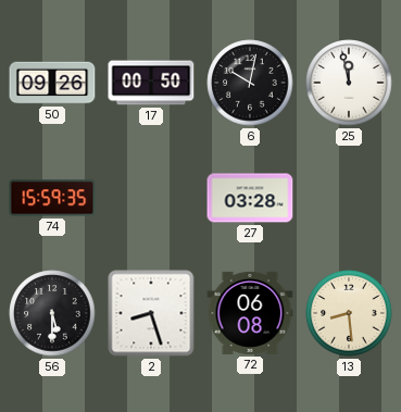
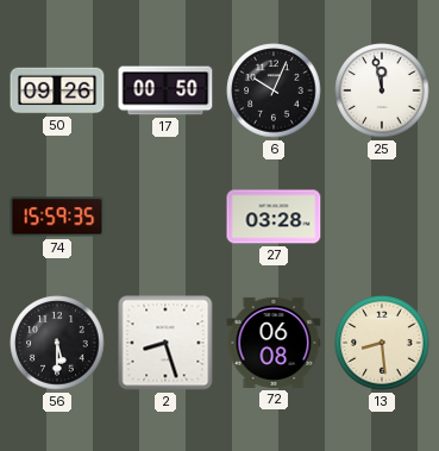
6: 10:02 -> 10:04
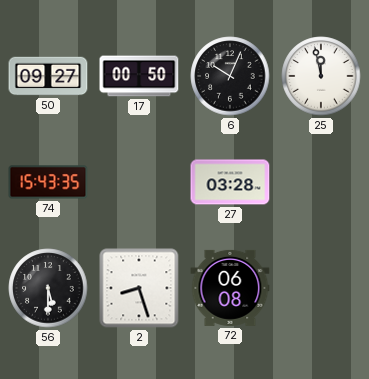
50: 09:26 -> 09:27
74: 15:59 -> 15:43
13: 8:29 -> none
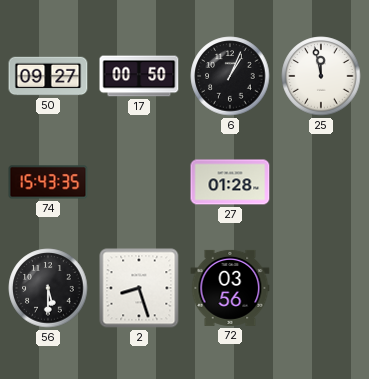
6: 10:04 -> 1:04
27: 03:28 -> 01:28
72: 06:08 -> 03:56
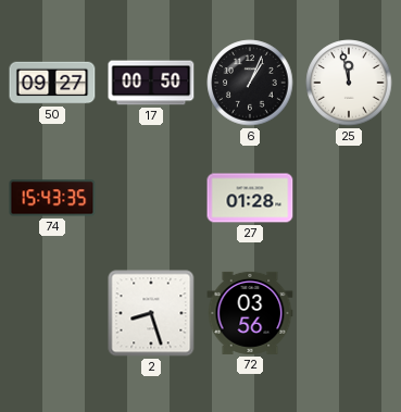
56: 5:30 -> none
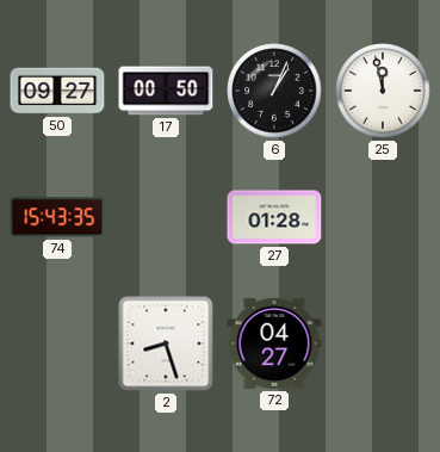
72: 03:56 -> 04:27
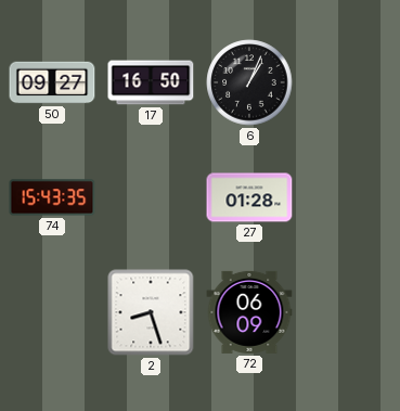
17: 00:50 -> 16:50
25: 11:58 -> none
72: 04:27 -> 06:09
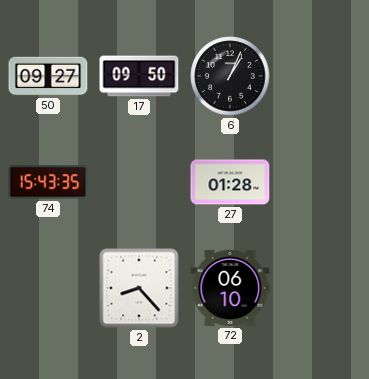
17: 16:50 -> 09:50
2: 8:27 -> 8:23
72: 06:09 -> 06:10
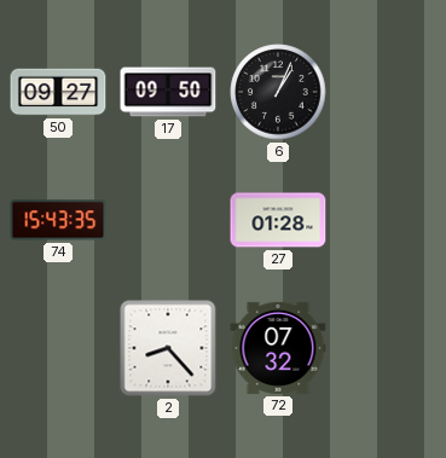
72: 06:10 -> 07:32
